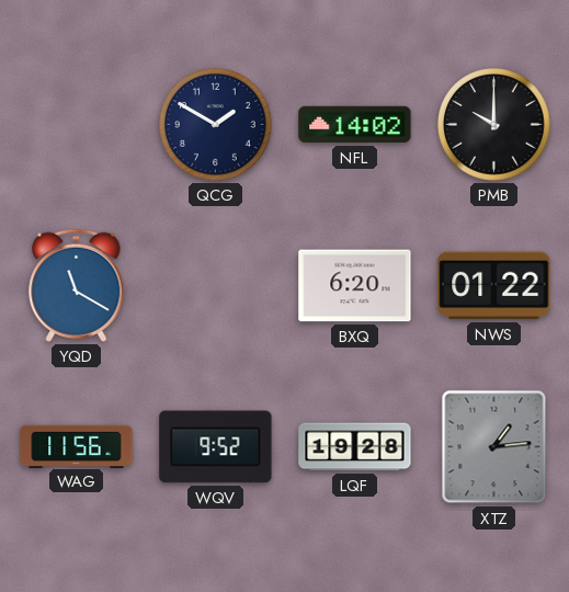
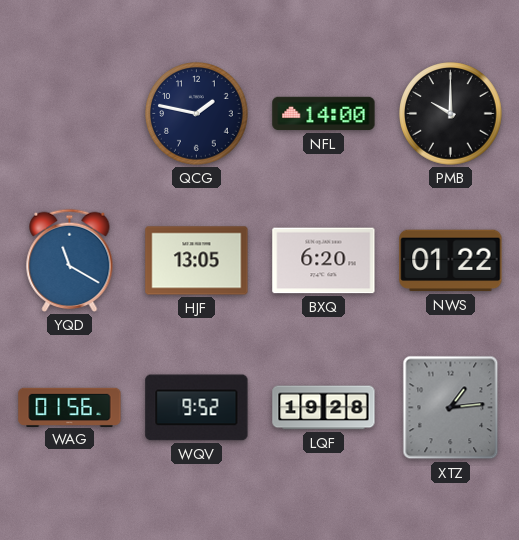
QCG: 1:50 -> 1:47
NFL: 14:02 -> 14:00
HJF: none -> 13:05
WAG: 11:56 -> 01:56
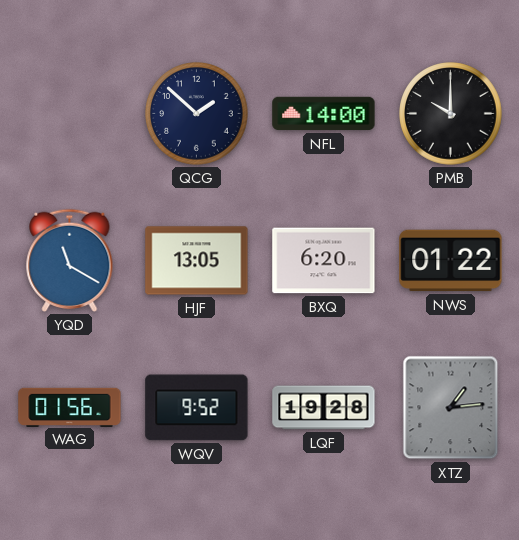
QCG: 1:47 -> 1:52
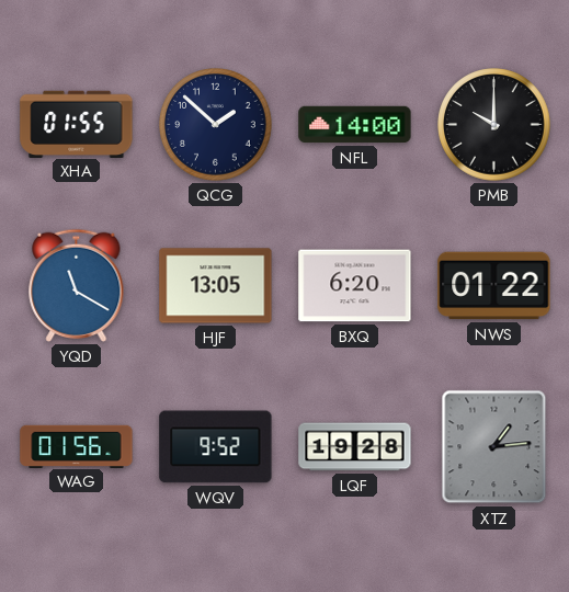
XHA: none -> 01:55
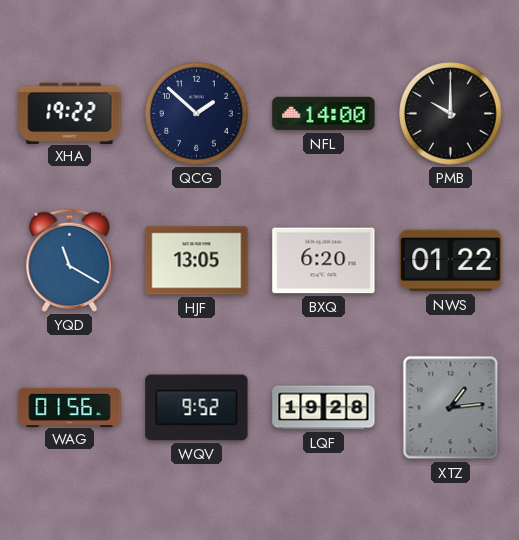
XHA: 01:55 -> 19:22
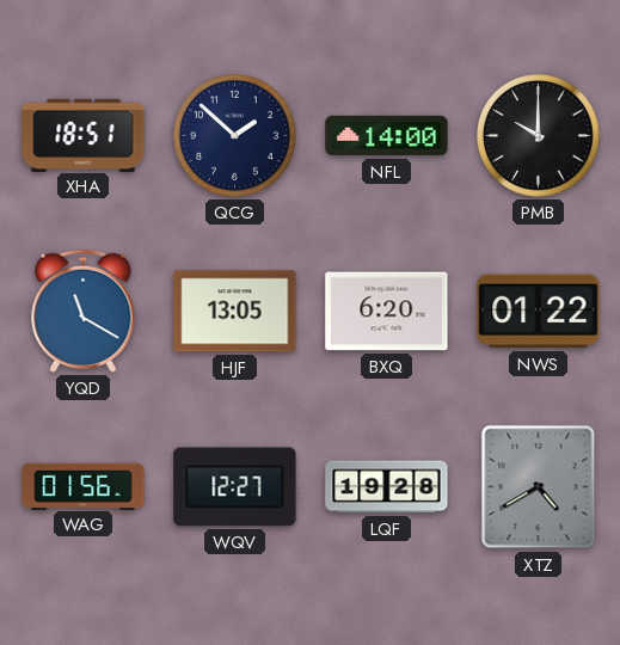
XHA: 19:22 -> 18:51
WQV: 9:52 -> 12:27
XTZ: 1:14 -> 4:40
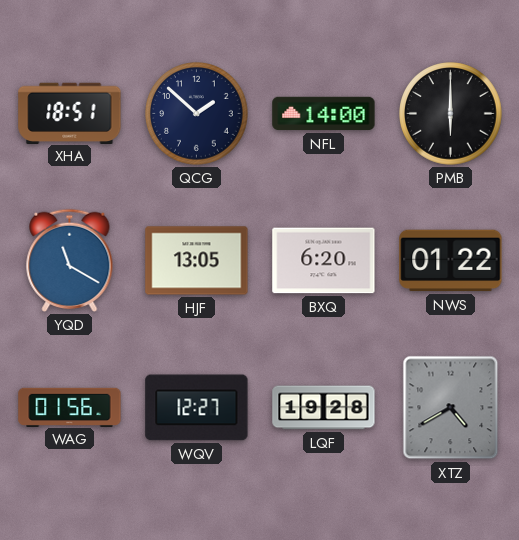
PMB: 10:00 -> 6:00
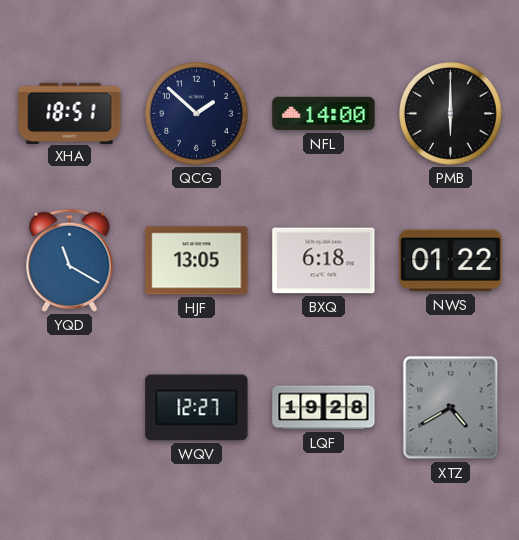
BXQ: 6:20 -> 6:18
WAG: 01:56 -> none
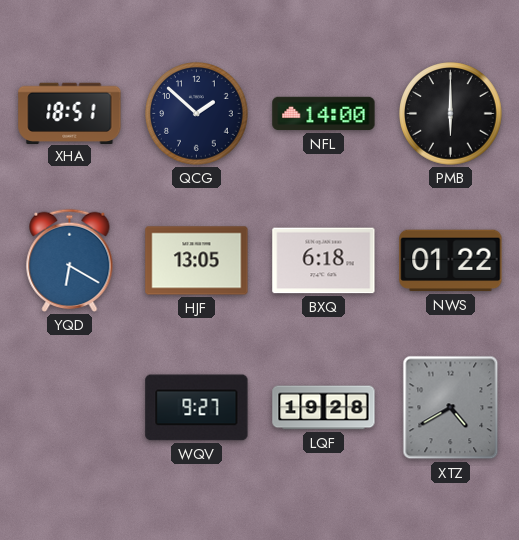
YQD: 11:20 -> 6:20
WQV: 12:27 -> 9:27
